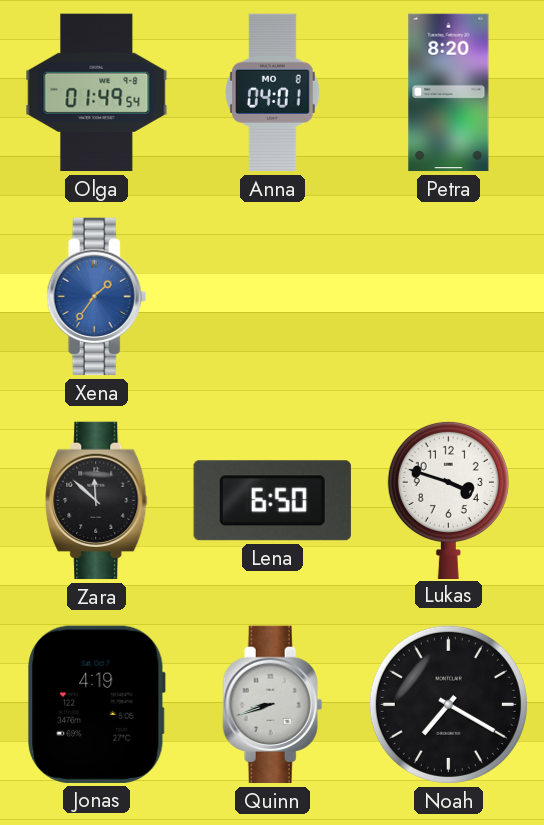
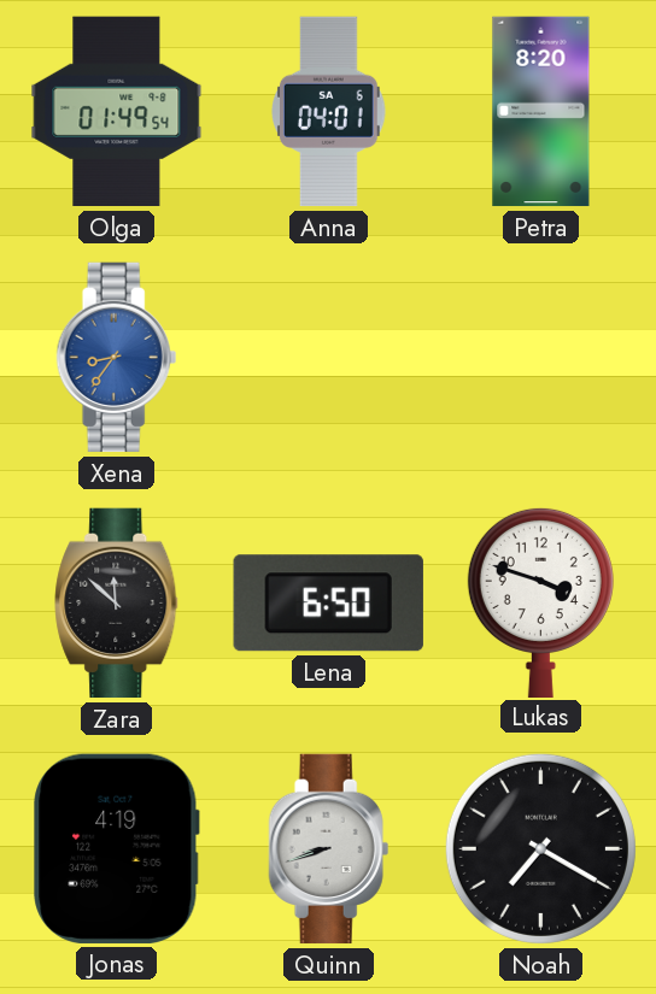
Anna date: MO 8 -> SA 6
Xena: 1:36 -> 8:36
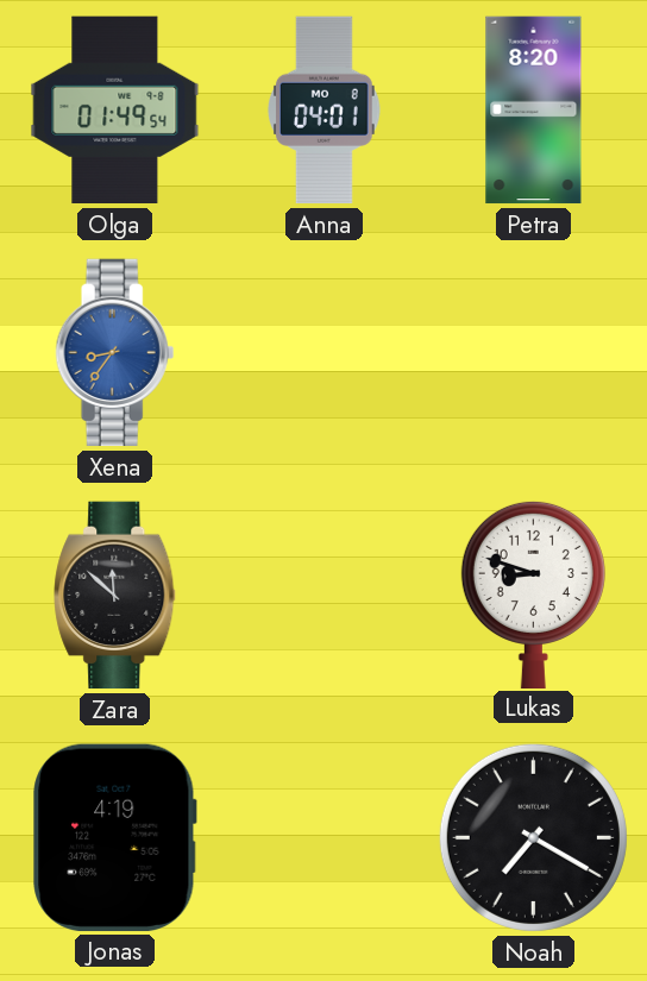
Anna date: SA 6 -> MO 8
Lena: 6:50 -> none
Lukas: 3:48 -> 8:48
Quinn: 8:42 -> none
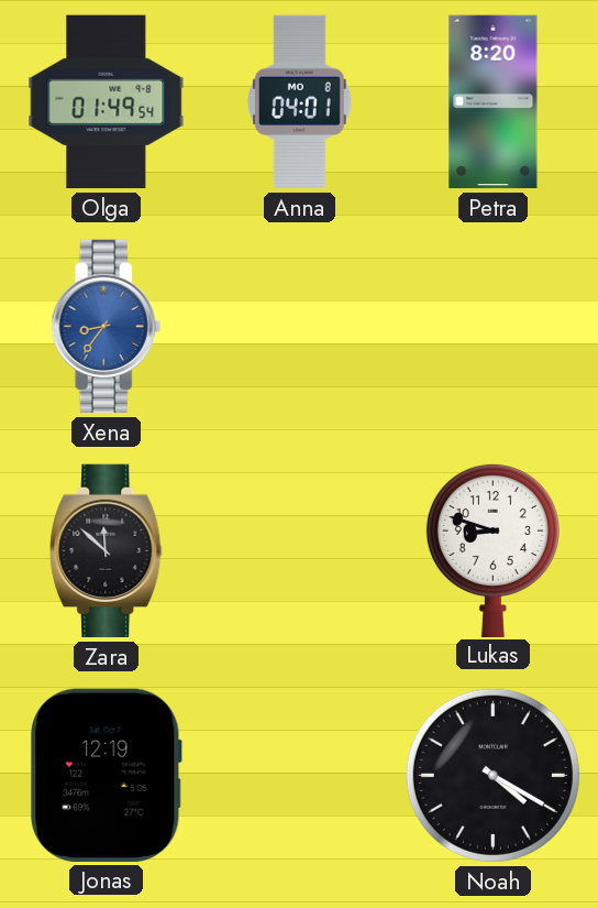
Jonas: 4:19 -> 12:19
Noah: 7:20 -> 4:20
